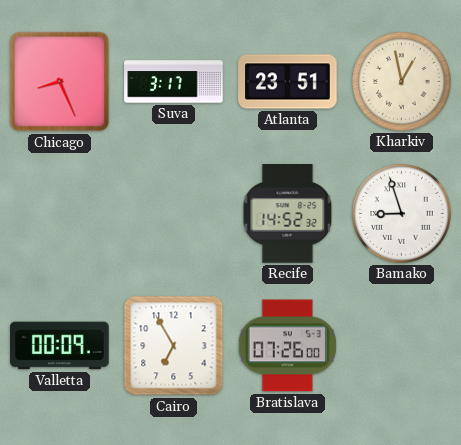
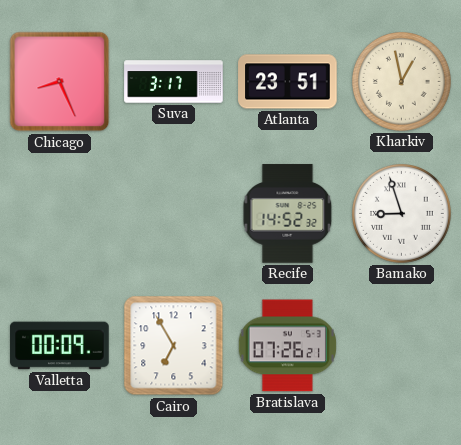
Bratislava: 07:26:00 -> 07:26:21
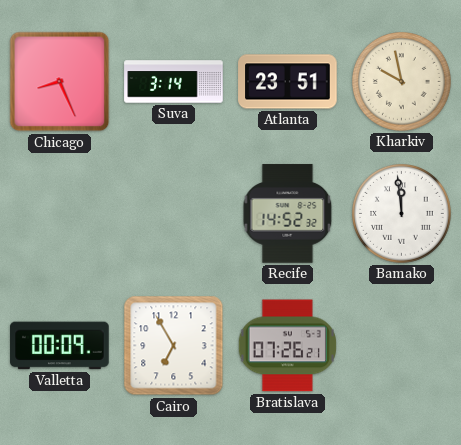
Suva: 3:17 -> 3:14
Kharkiv: 12:58 -> 9:58
Bamako: 8:57 -> 11:59
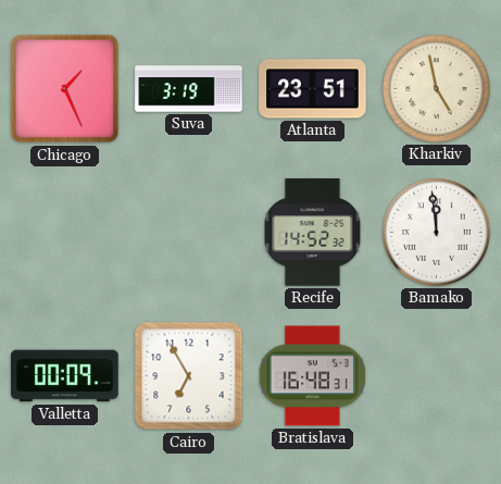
Chicago: 8:26 -> 1:26
Suva: 3:14 -> 3:19
Kharkiv: 9:58 -> 4:58
Bratislava: 07:26 -> 16:48
